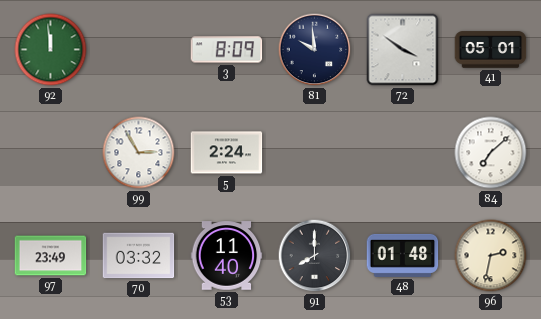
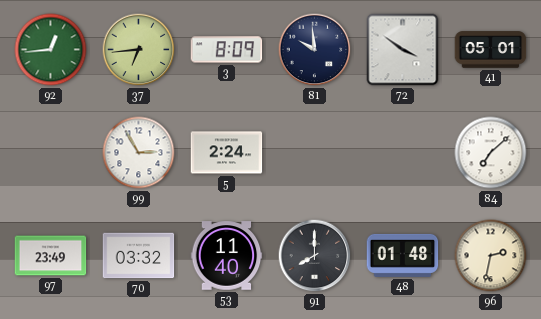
92: 11:59 -> 12:44
37: none -> 6:44
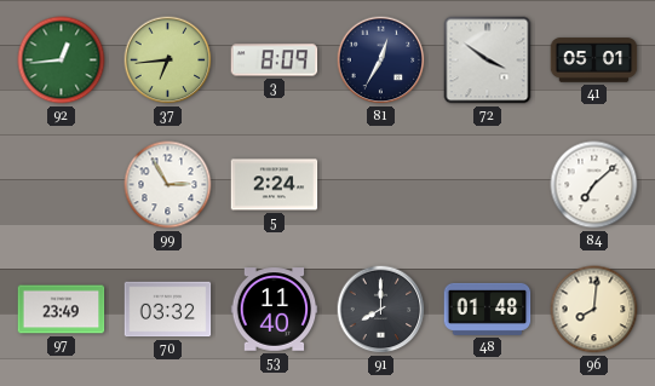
81: 9:59 -> 12:35
96: 2:32 -> 8:01
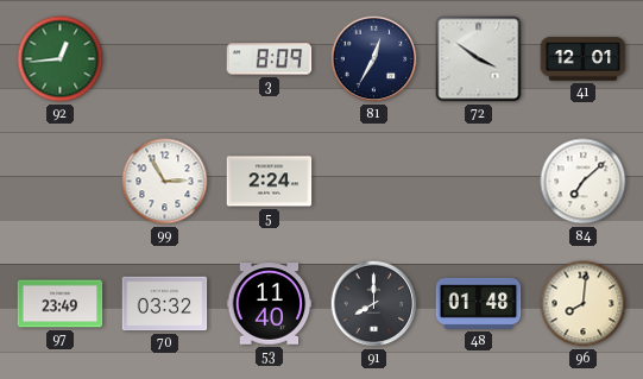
37: 6:44 -> none
41: 05:01 -> 12:01
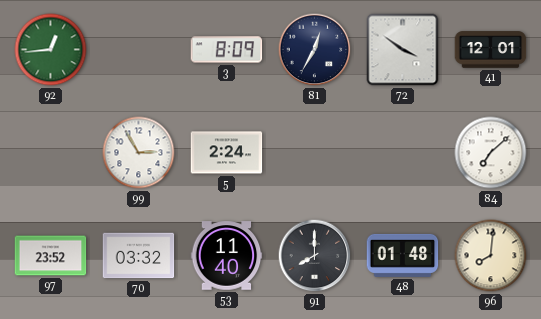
97: 23:49 -> 23:52
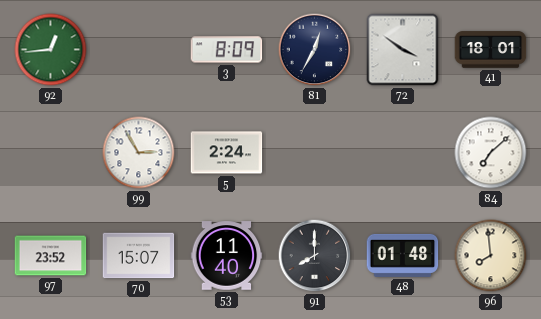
41: 12:01 -> 18:01
70: 03:32 -> 15:07
96: 8:01 -> 7:59
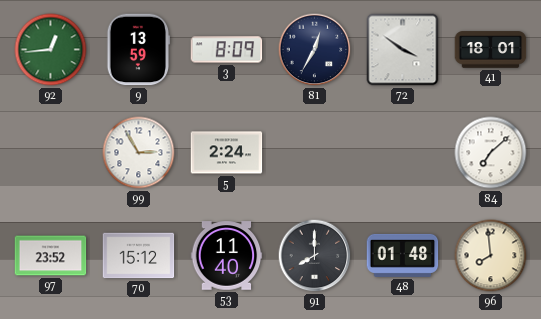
9: none -> 13:59
70: 15:07 -> 15:12
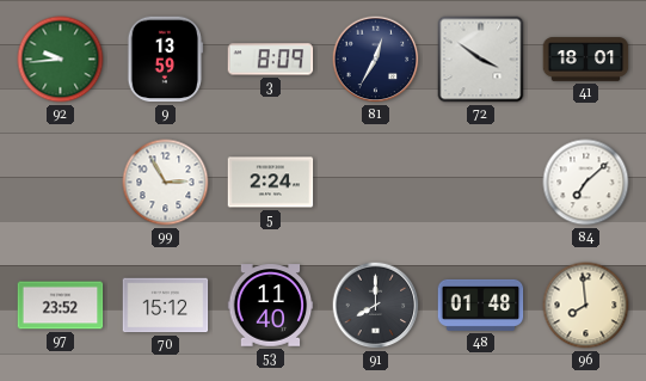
92: 12:44 -> 9:44
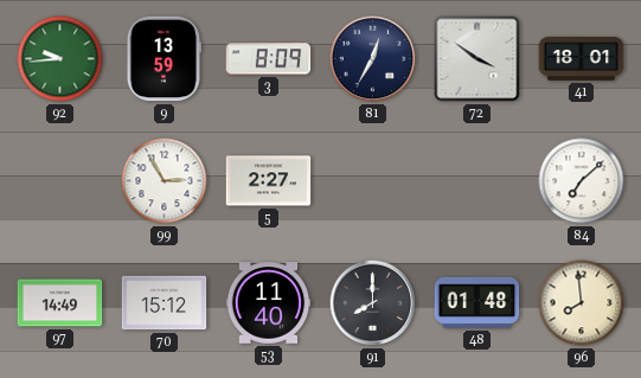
5: 2:24 -> 2:27
97: 23:52 -> 14:49
